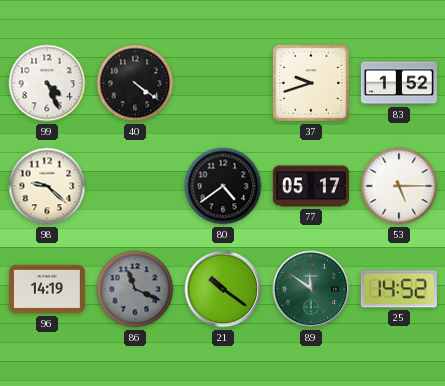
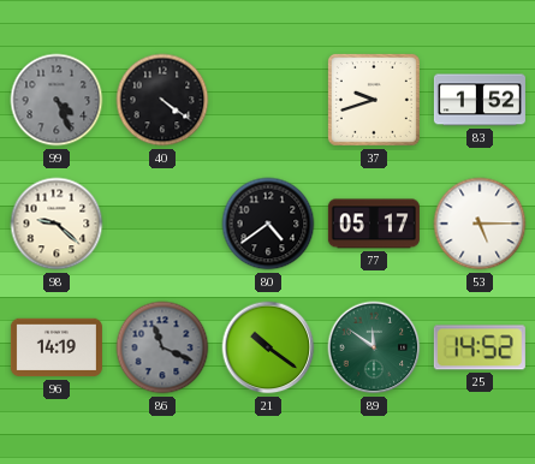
99 dial: white -> grey
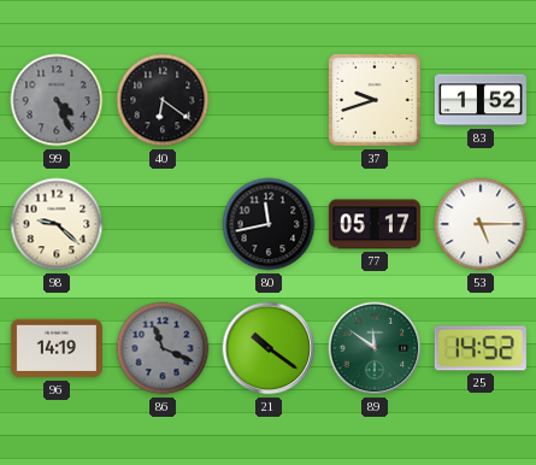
40: 4:21 -> 6:21
80: 4:39 -> 11:43
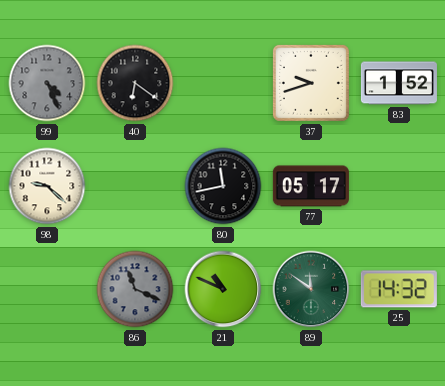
53: 5:15 -> none
96: 14:19 -> none
21: 10:21 -> 10:49
25: 14:52 -> 14:32
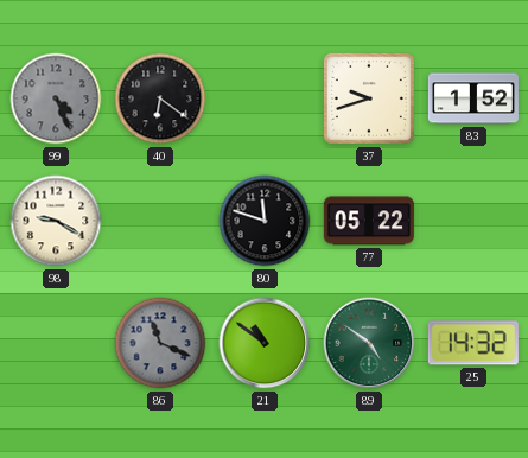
98: 9:22 -> 9:20
80: 11:43 -> 11:48
77: 05:17 -> 05:22
21: 10:49 -> 10:51
89: 11:51 -> 4:51
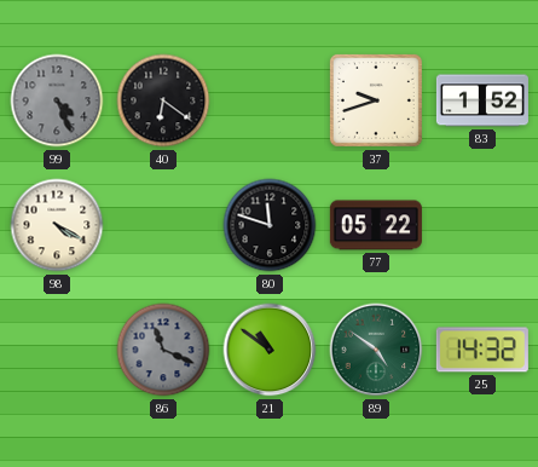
98: 9:20 -> 4:20
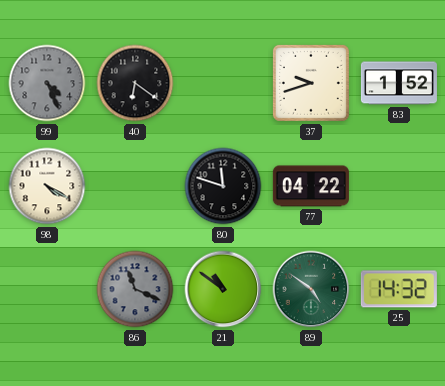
77: 05:22 -> 04:22
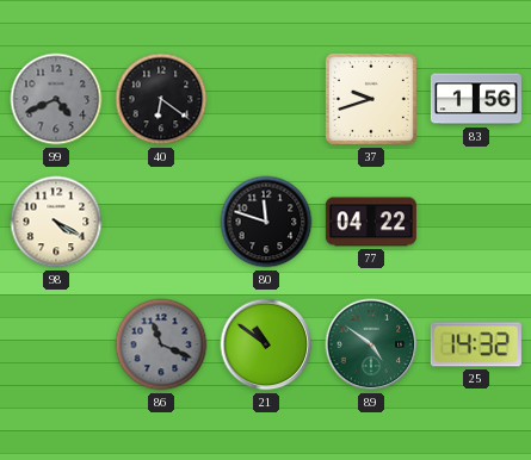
99: 4:26 -> 4:41
83: 1:52 -> 1:56
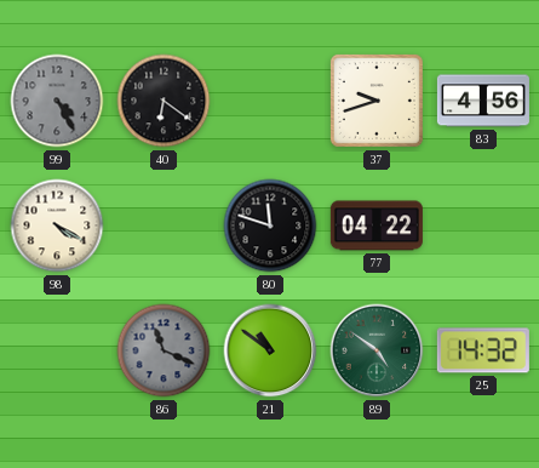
99: 4:41 -> 4:25
83: 1:56 -> 4:56
